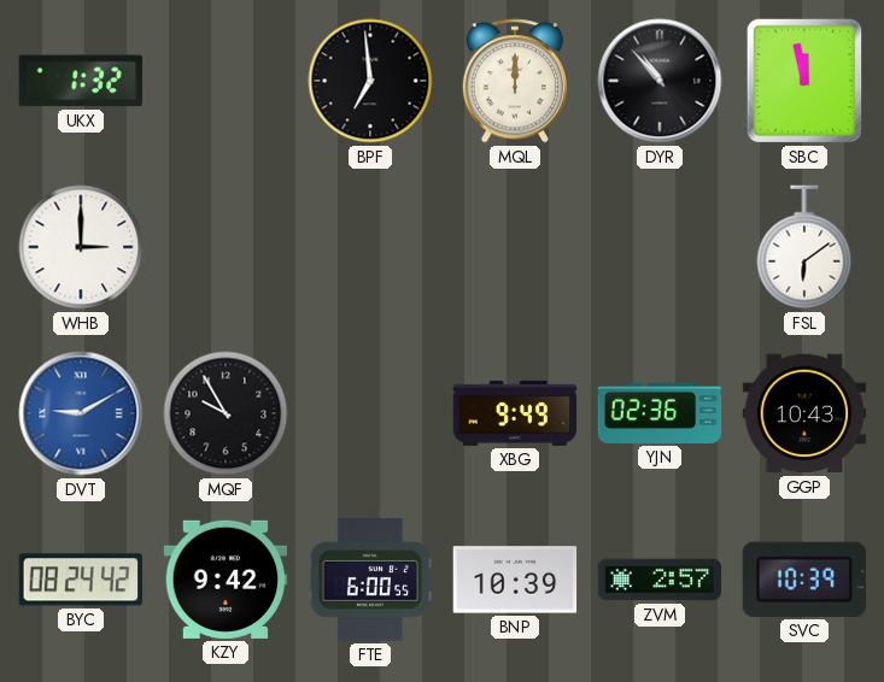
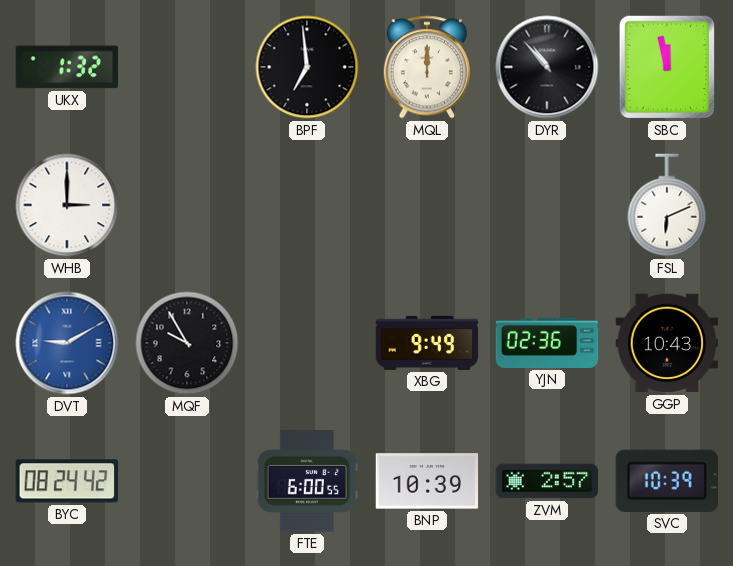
FSL: 6:09 -> 6:11
KZY: 9:42 -> none
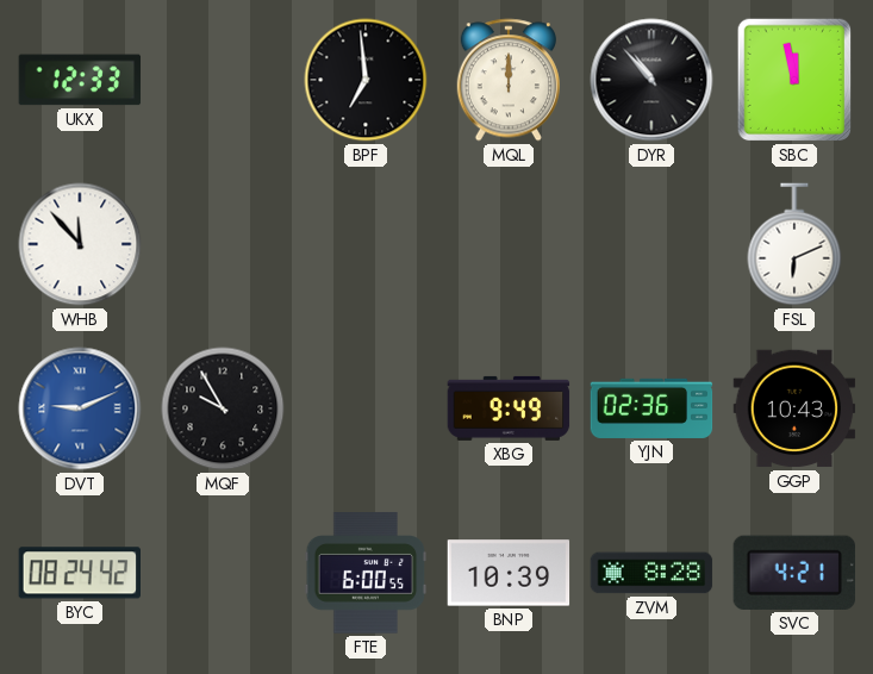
UKX: 1:32 -> 12:33
WHB: 3:00 -> 11:53
DVT: 9:10 -> 9:11
ZVM: 2:57 -> 8:28
SVC: 10:39 -> 4:21
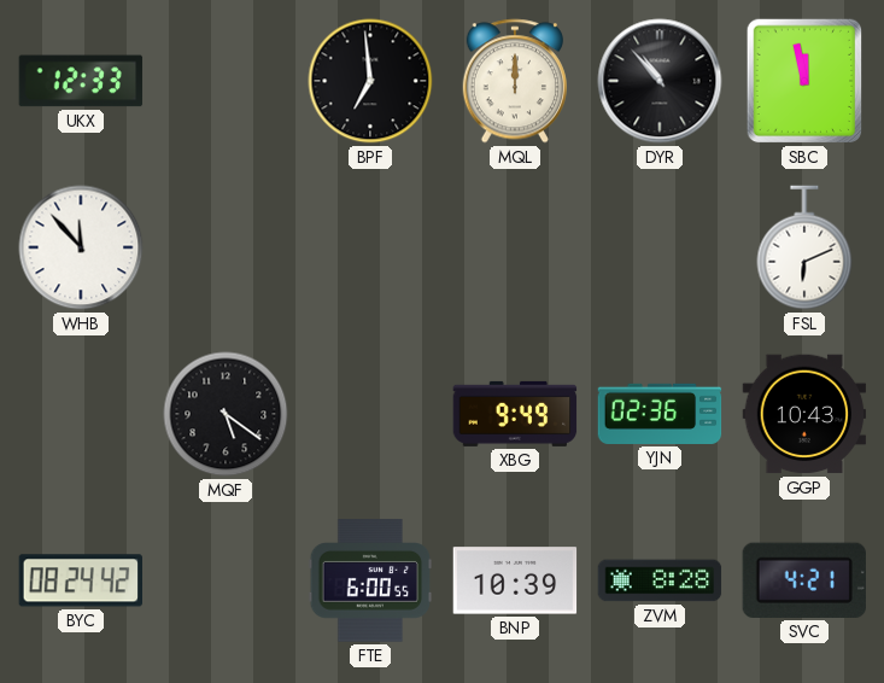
DVT: 9:11 -> none
MQF: 9:55 -> 5:21
